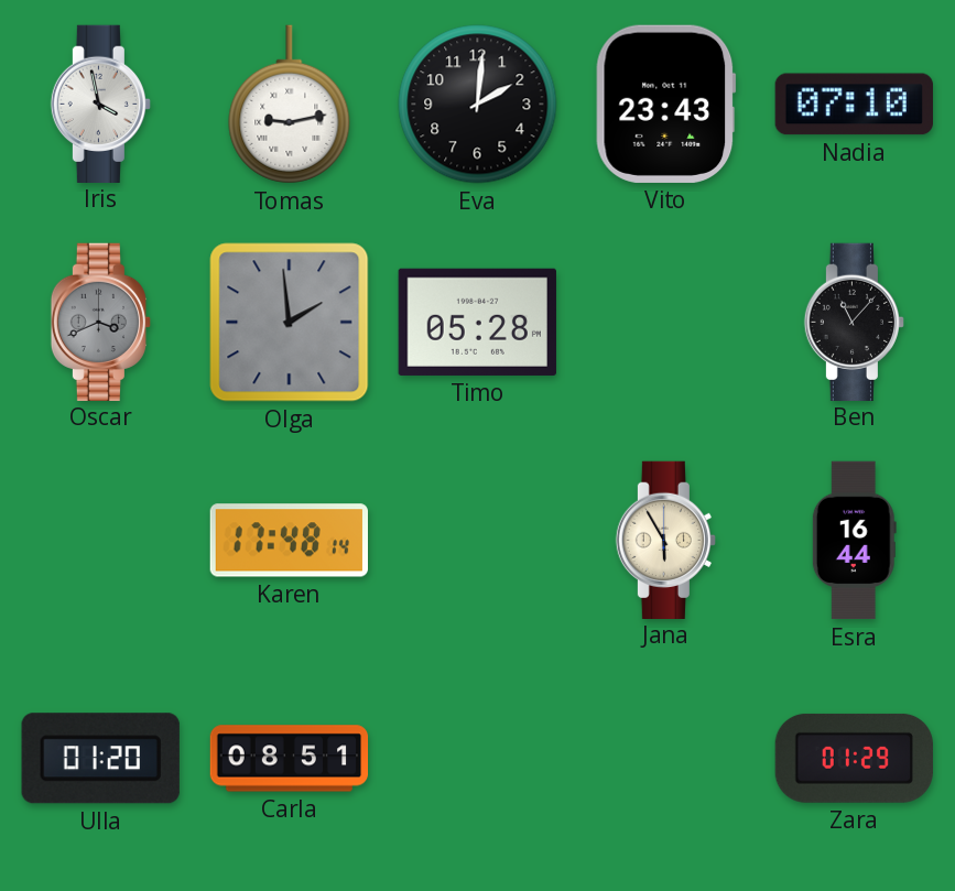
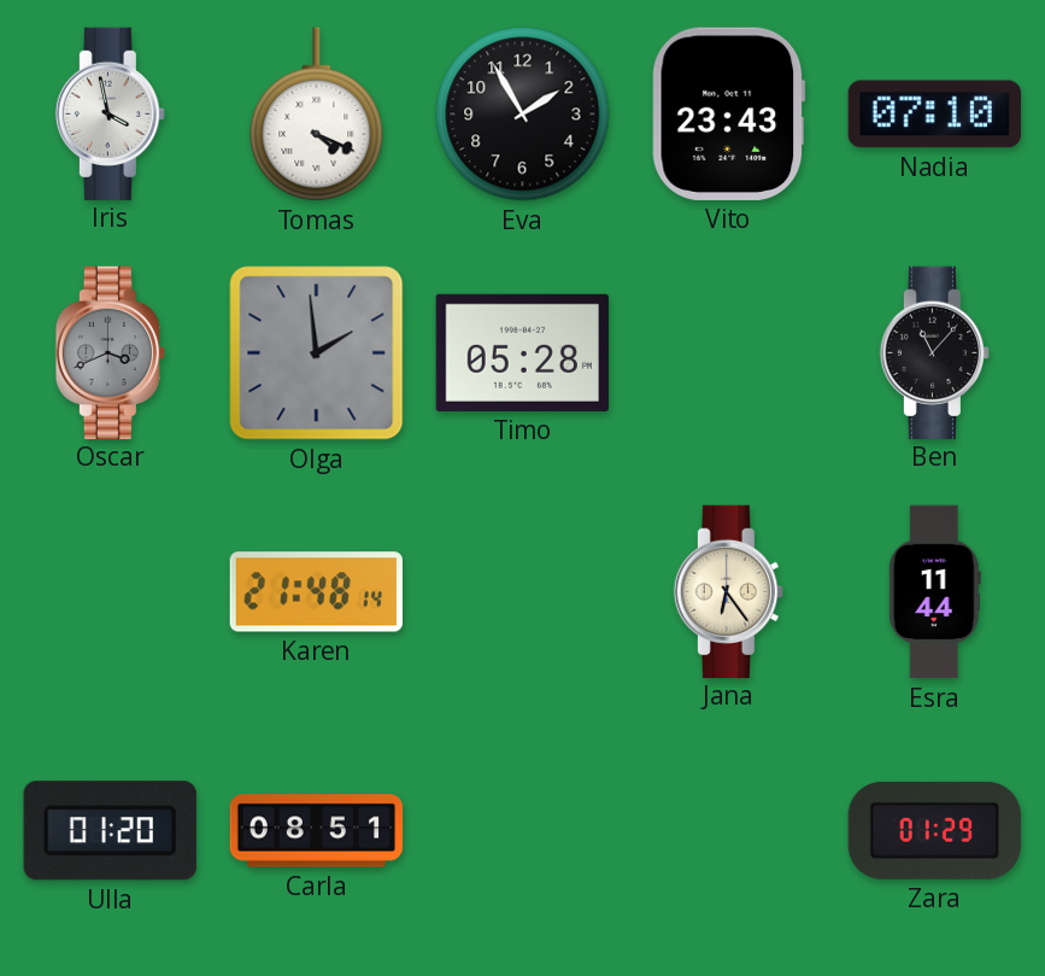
Tomas: 9:13 -> 4:19
Eva: 2:01 -> 1:55
Karen: 17:48 -> 21:48
Jana: 5:55 -> 6:24
Esra: 16:44 -> 11:44
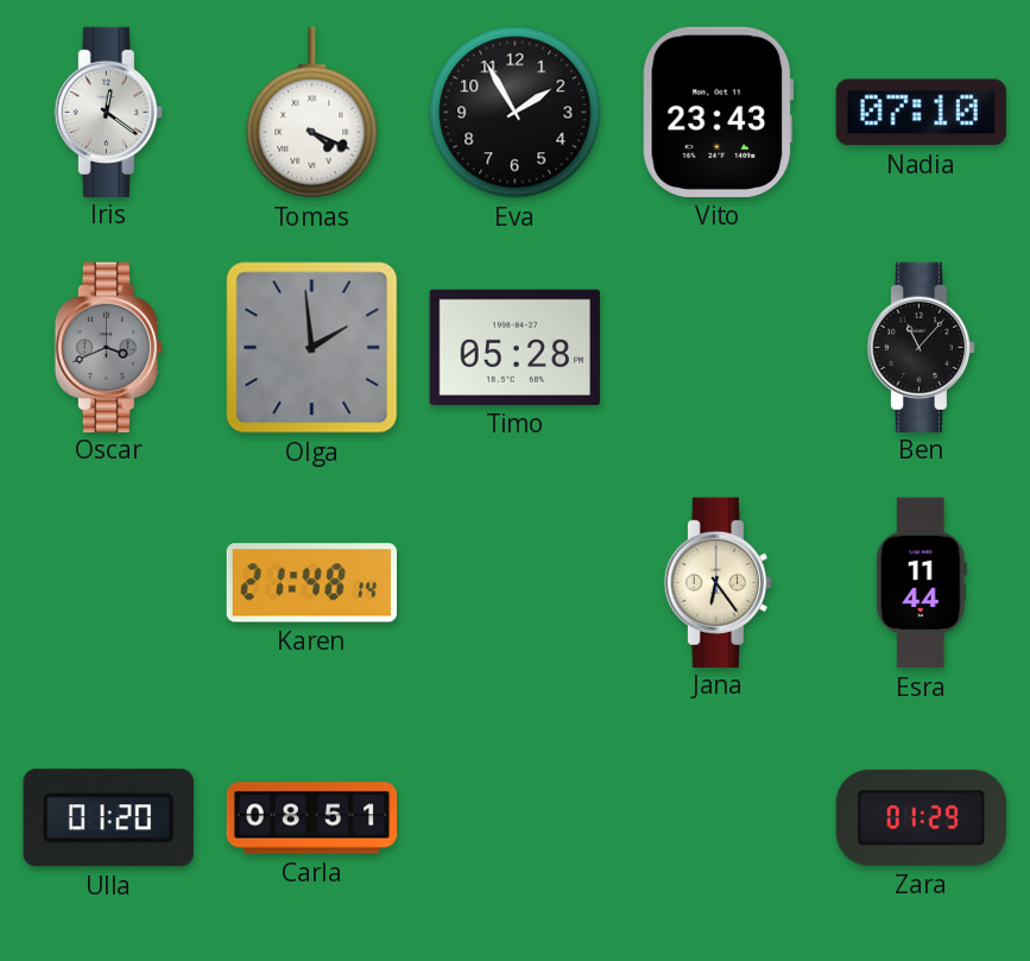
Iris: 3:58 -> 12:21
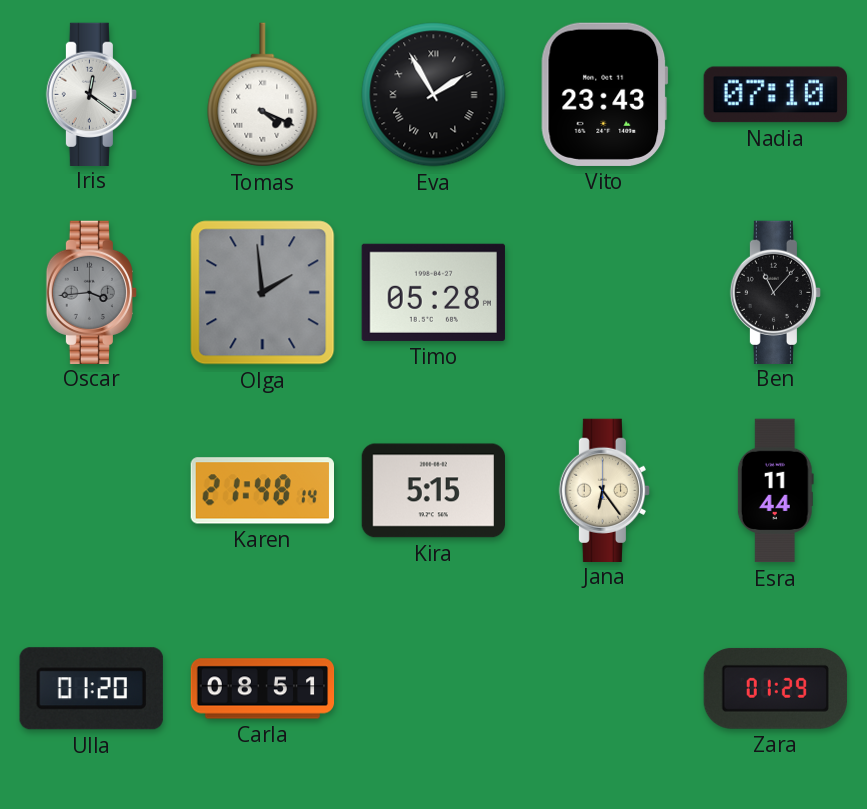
Eva numerals: Arabic -> Roman
Oscar: 3:41 -> 3:44
Kira: none -> 5:15
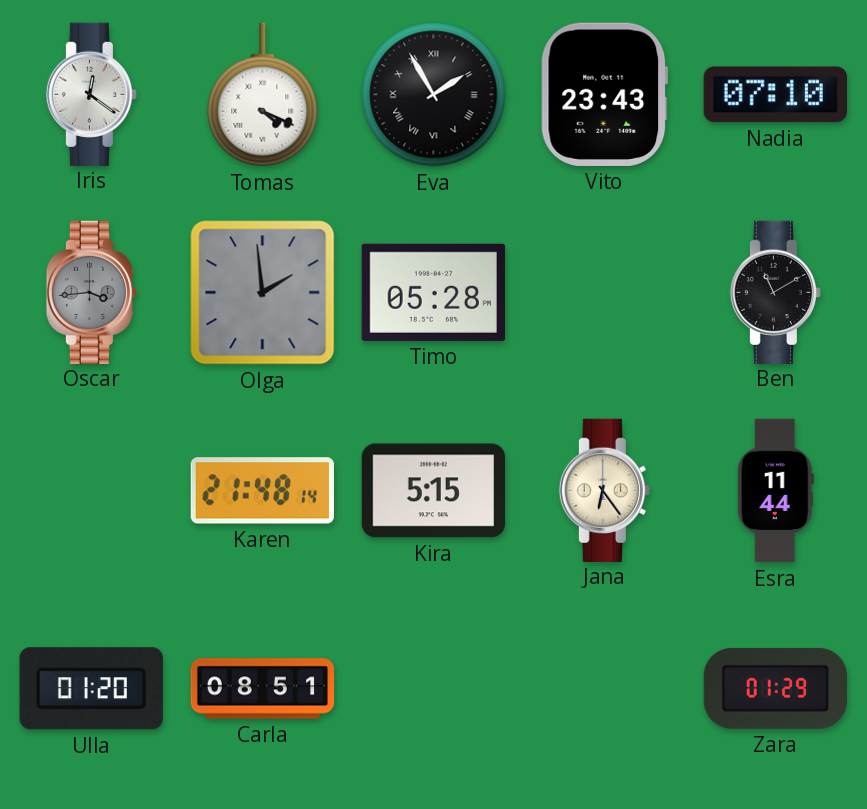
Ben: 11:07 -> 11:10
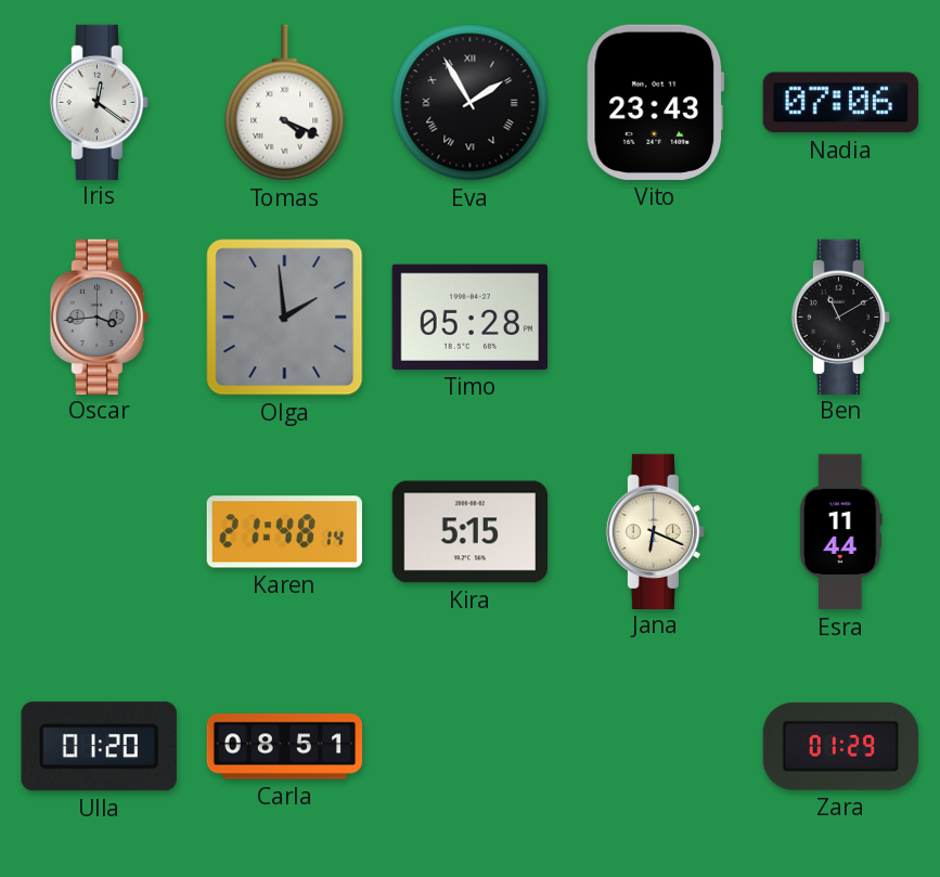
Nadia: 07:10 -> 07:06
Jana: 6:24 -> 6:19
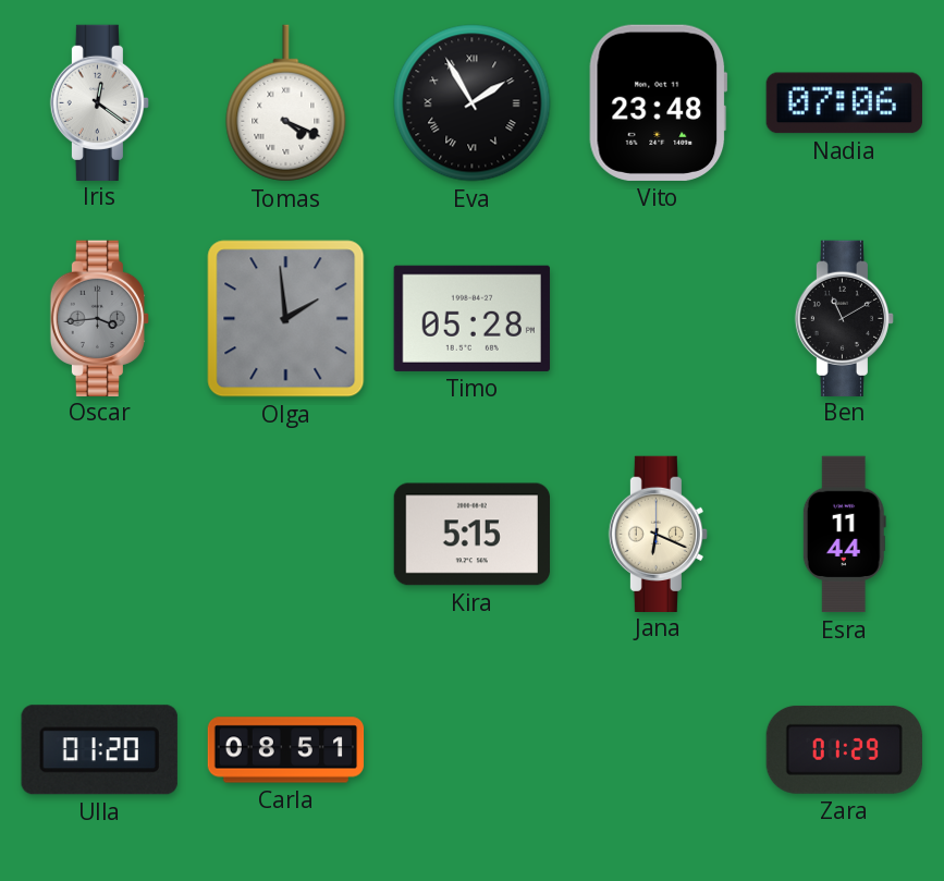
Vito: 23:43 -> 23:48
Karen: 21:48 -> none
